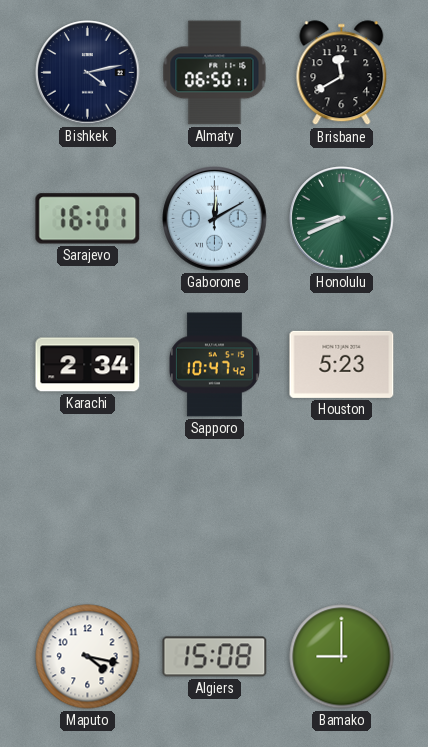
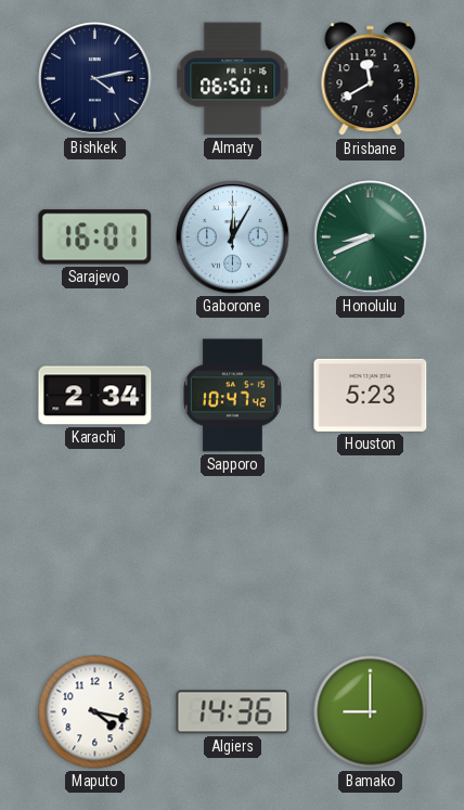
Gaborone: 12:10 -> 12:05
Algiers: 15:08 -> 14:36
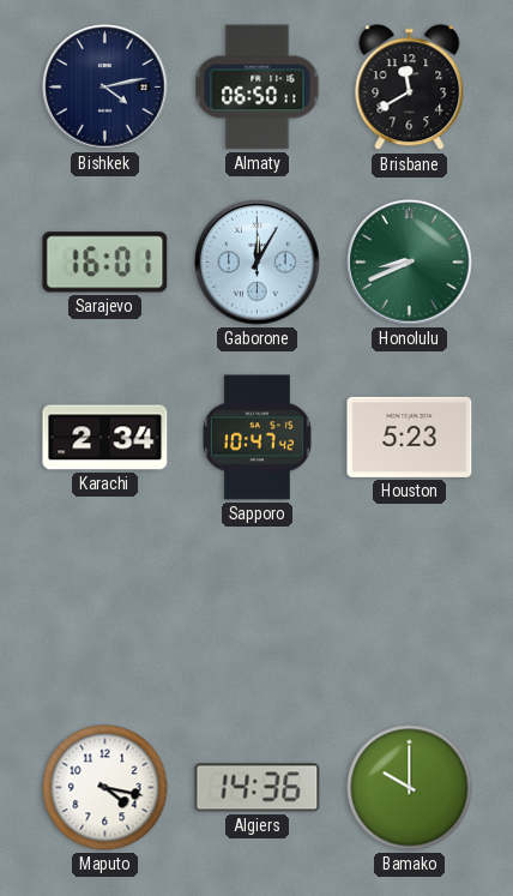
Bamako: 9:00 -> 10:00
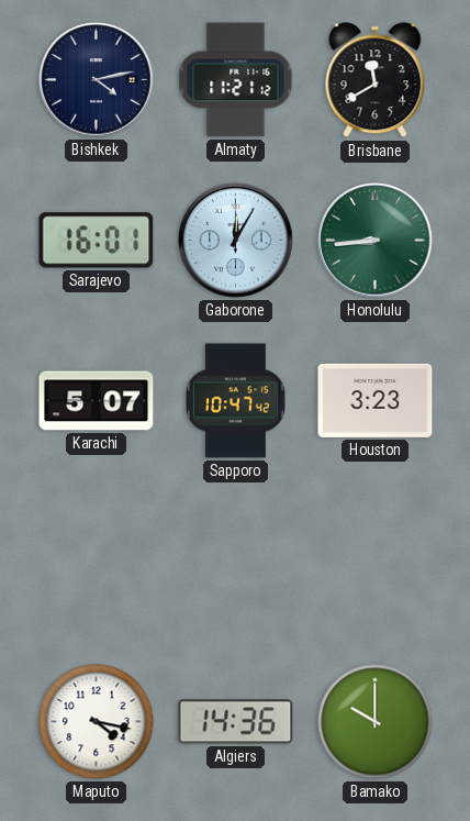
Almaty: 06:50 -> 11:21
Honolulu: 8:41 -> 8:44
Karachi: 2:34 -> 5:07
Houston: 5:23 -> 3:23
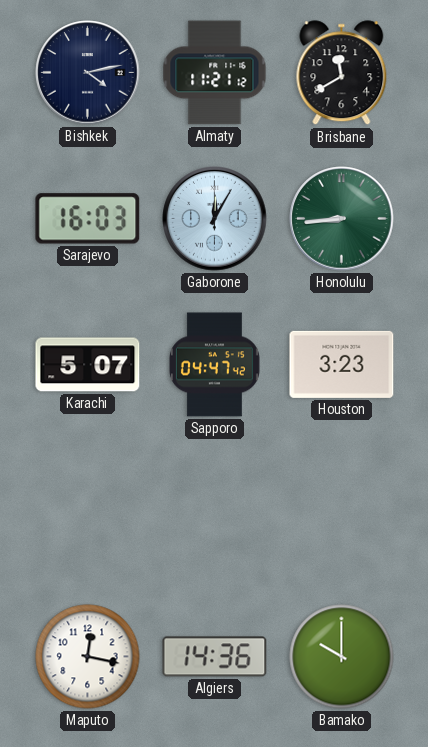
Sarajevo: 16:01 -> 16:03
Sapporo: 10:47 -> 04:47
Maputo: 4:17 -> 12:17
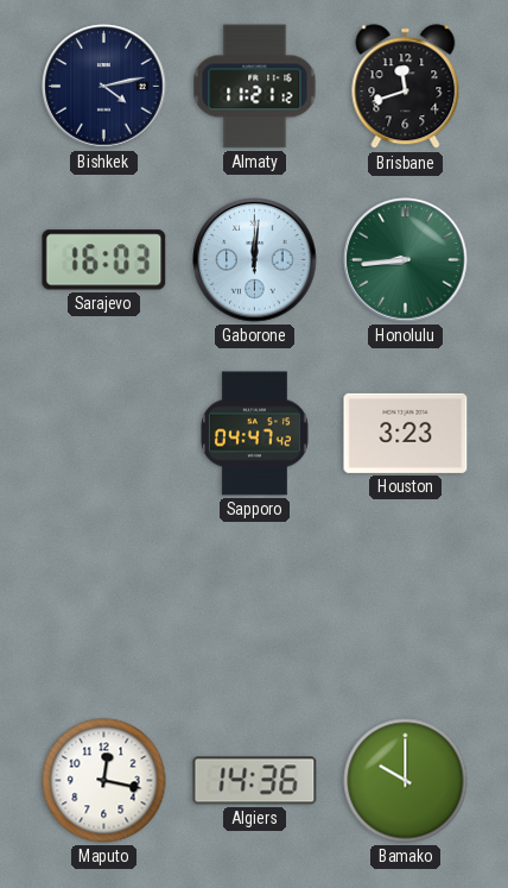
Brisbane: 11:40 -> 11:42
Gaborone: 12:05 -> 12:01
Karachi: 5:07 -> none
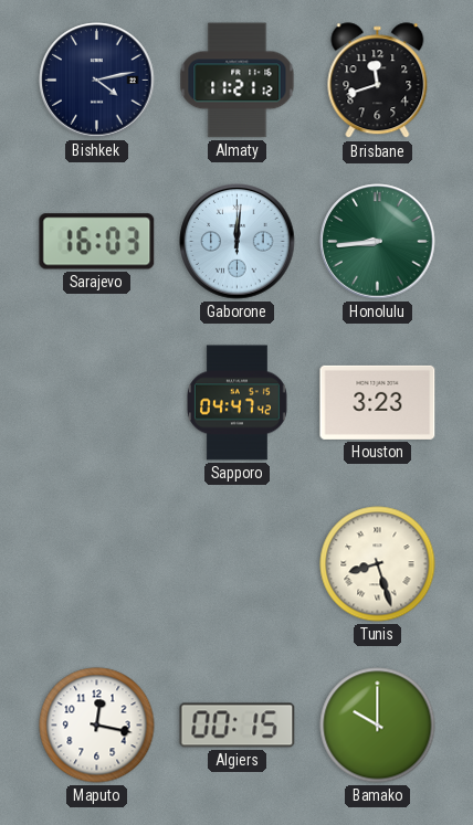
Tunis: none -> 8:27
Algiers: 14:36 -> 00:15
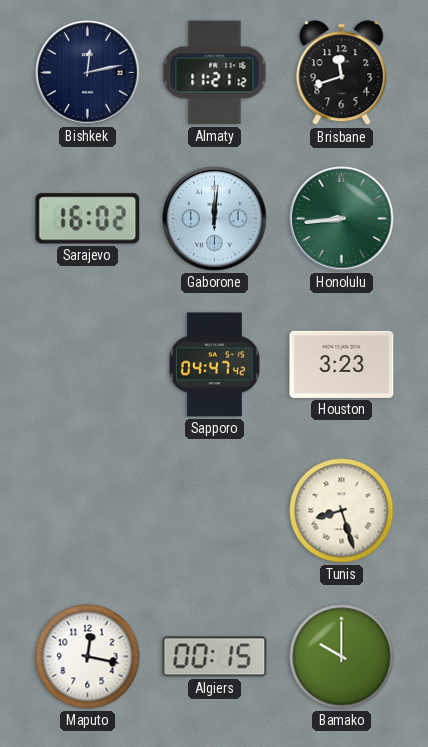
Bishkek: 4:13 -> 12:13
Sarajevo: 16:03 -> 16:02
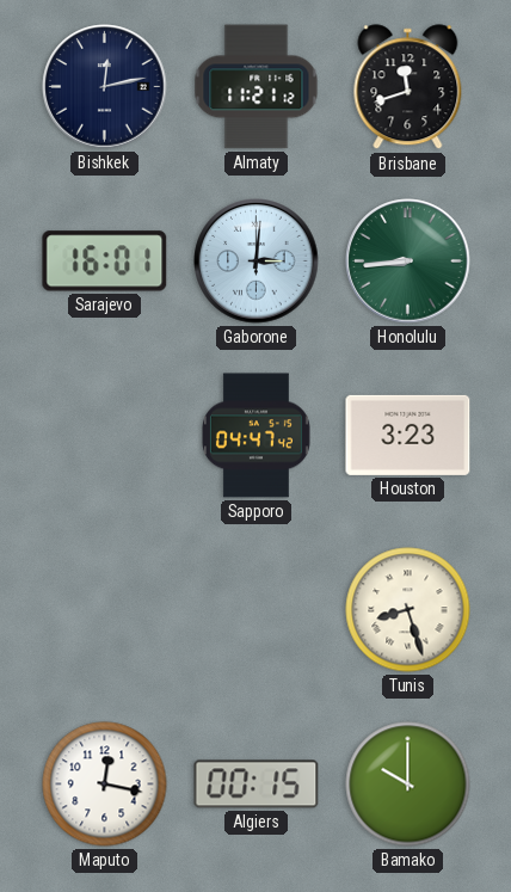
Sarajevo: 16:02 -> 16:01
Gaborone: 12:01 -> 3:01
